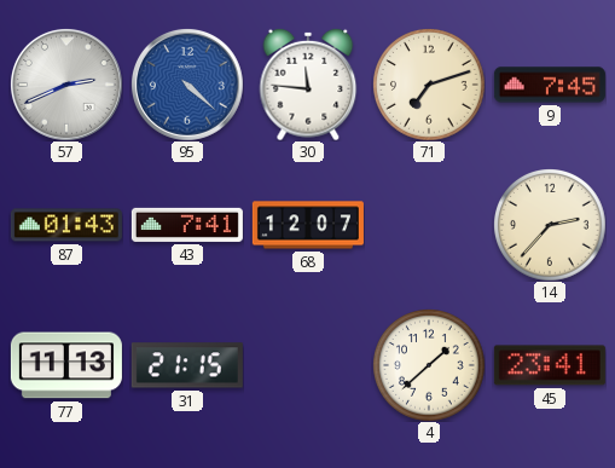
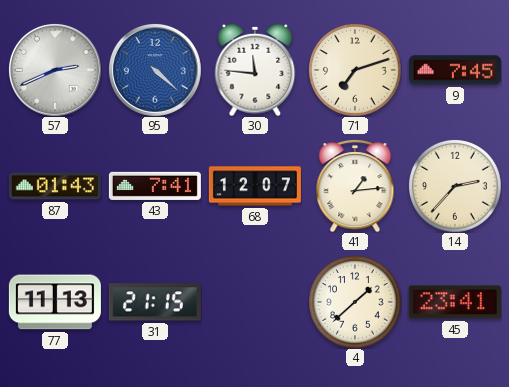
41: none -> 1:14
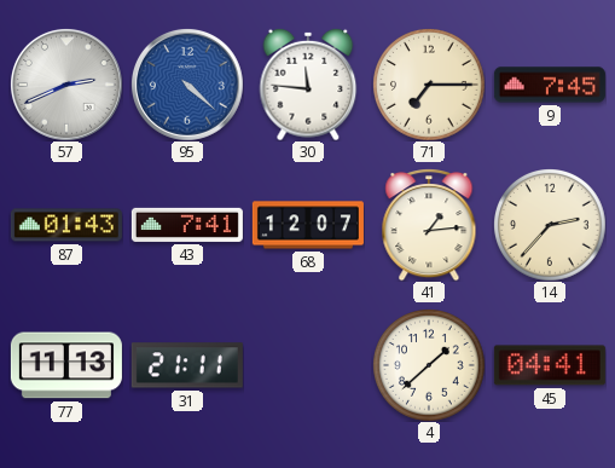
71: 7:12 -> 7:15
31: 21:15 -> 21:11
45: 23:41 -> 04:41
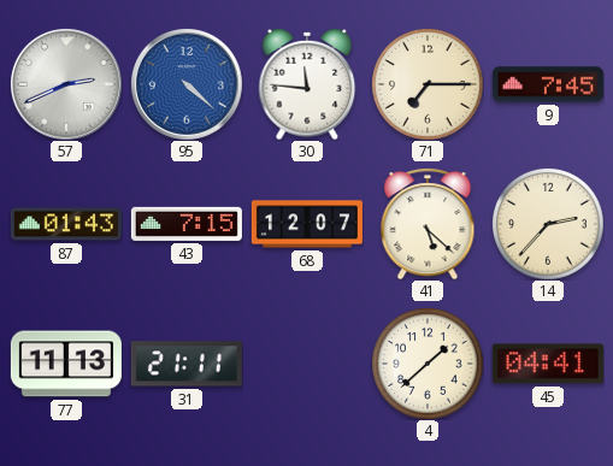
43: 7:41 -> 7:15
41: 1:14 -> 5:22
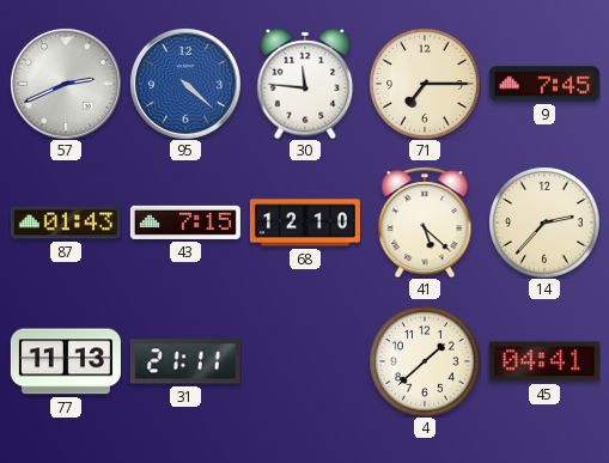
68: 12:07 -> 12:10
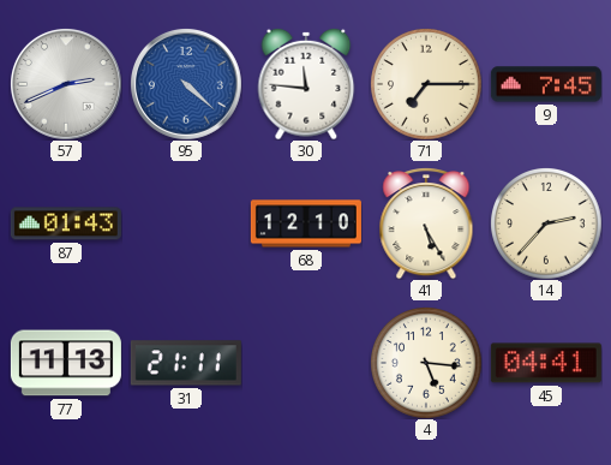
43: 7:15 -> none
41: 5:22 -> 5:25
4: 1:38 -> 5:16
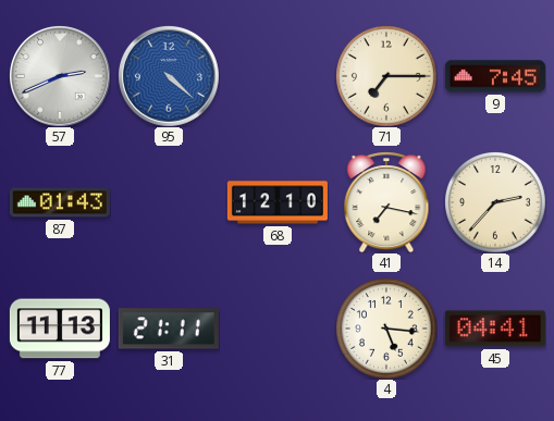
30: 11:46 -> none
41: 5:25 -> 7:17
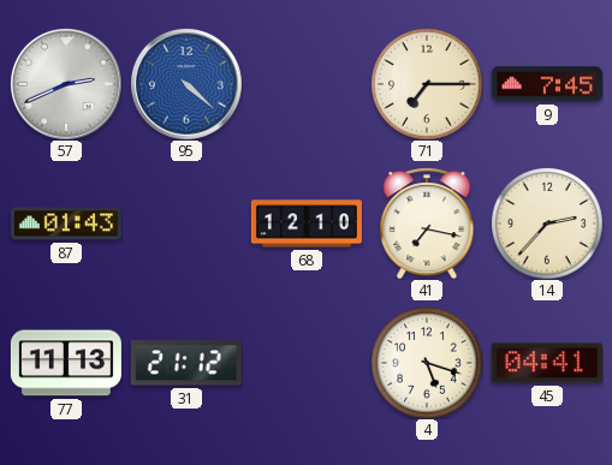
31: 21:11 -> 21:12
4: 5:16 -> 5:18
